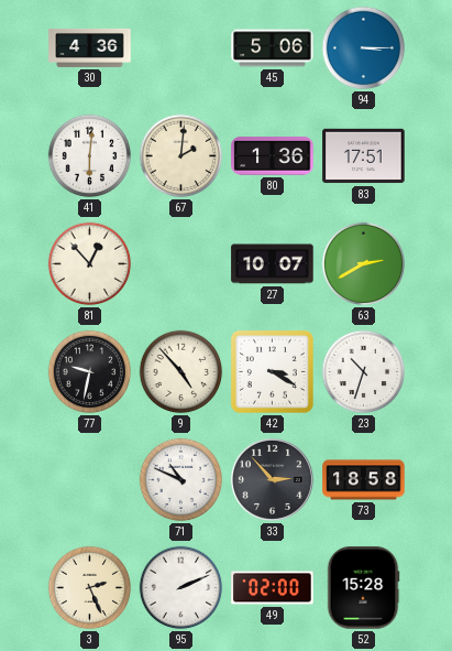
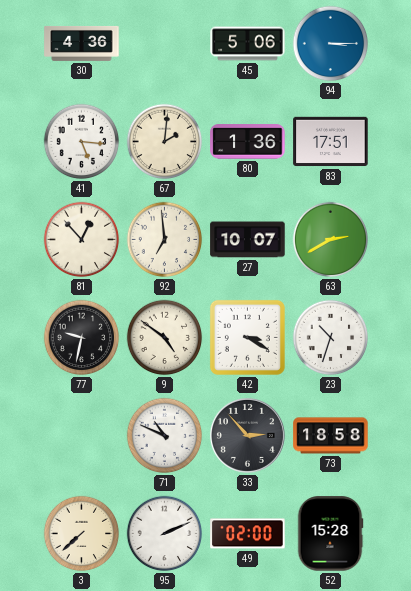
41: 6:01 -> 5:16
92: none -> 6:59
9: 4:53 -> 4:51
3: 2:26 -> 7:38
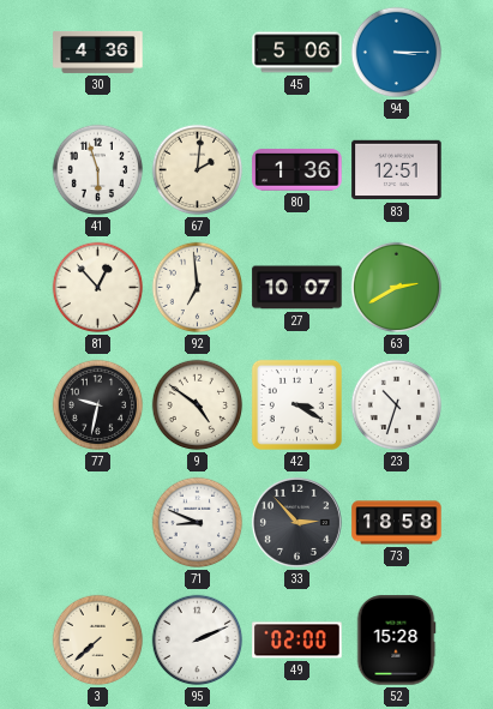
41: 5:16 -> 5:57
83: 17:51 -> 12:51
71: 10:49 -> 8:49
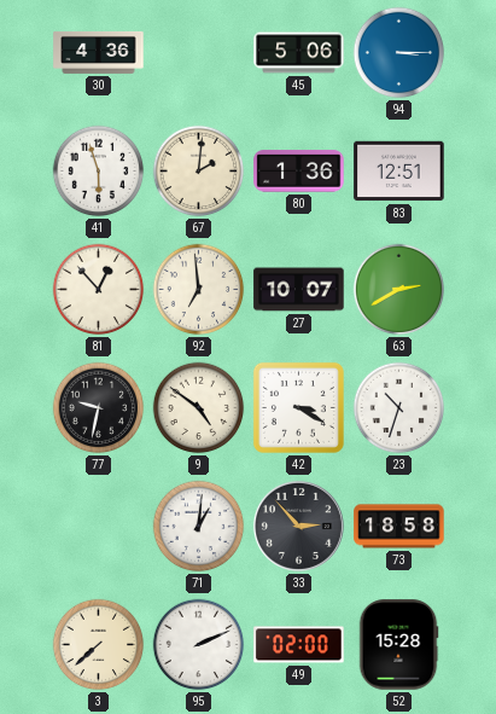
71: 8:49 -> 1:01
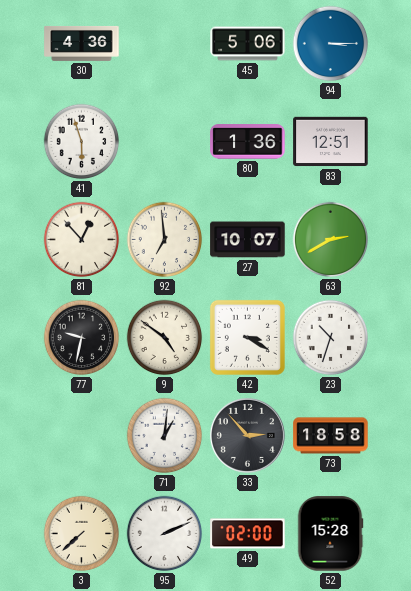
67: 2:01 -> none
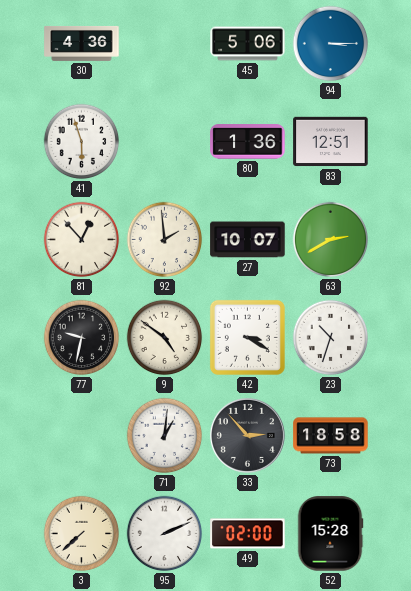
92: 6:59 -> 1:59
